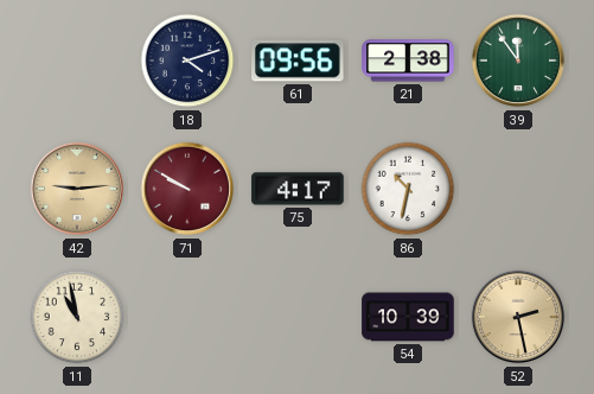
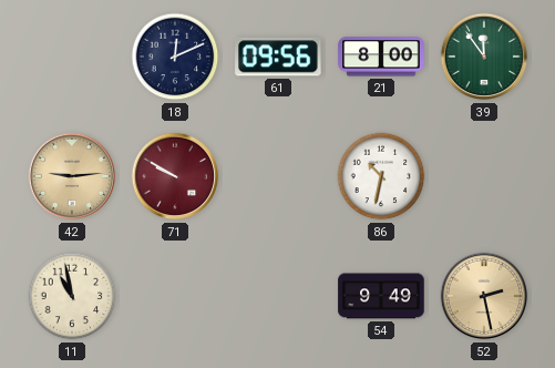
18: 4:12 -> 12:11
21: 2:38 -> 8:00
75: 4:17 -> none
54: 10:39 -> 9:49
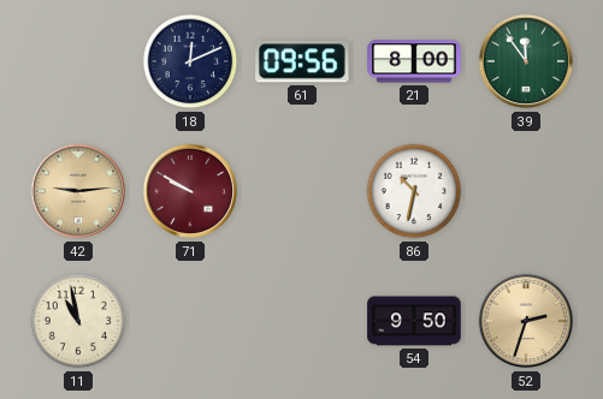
54: 9:49 -> 9:50
52: 2:28 -> 2:33
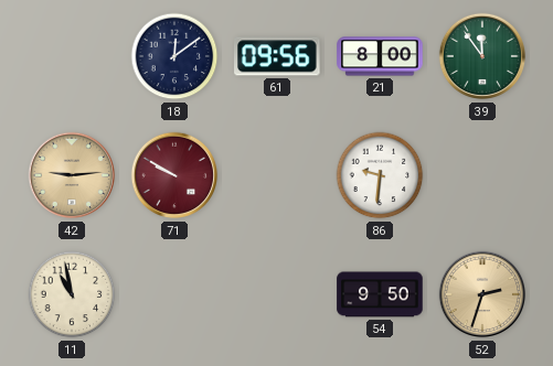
18: 12:11 -> 12:09
86: 10:32 -> 9:31
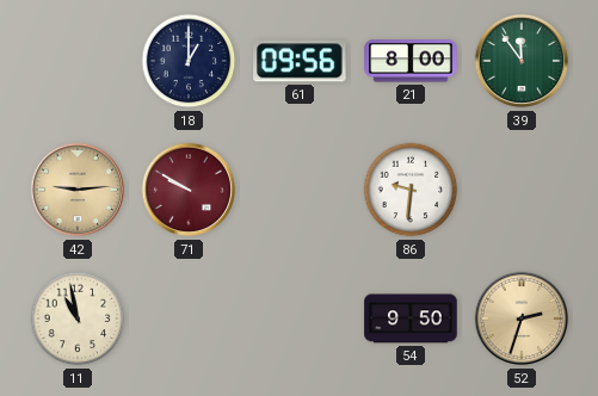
18: 12:09 -> 1:00
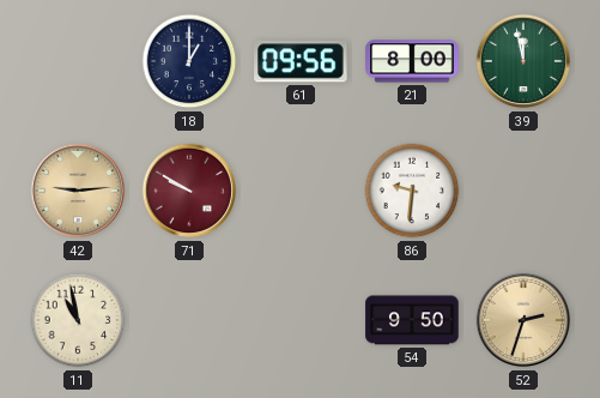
39: 11:54 -> 11:58
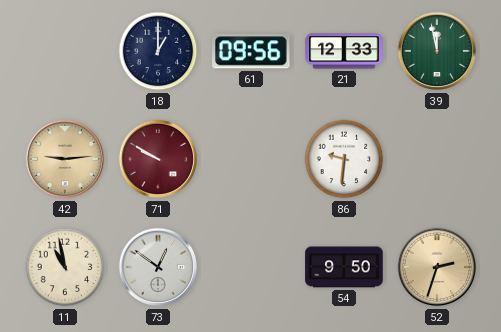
21: 8:00 -> 12:33
73: none -> 12:51
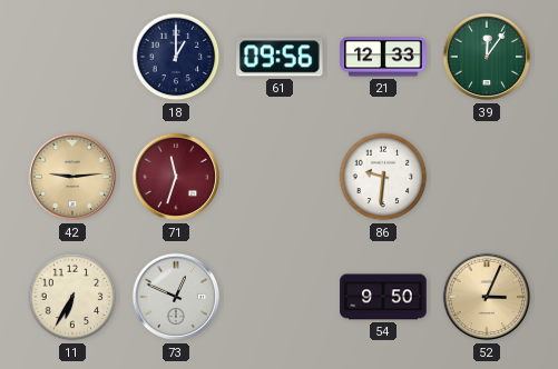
39: 11:58 -> 12:06
71: 9:50 -> 11:33
11: 10:58 -> 6:35
73: 12:51 -> 12:49
52: 2:33 -> 3:04
